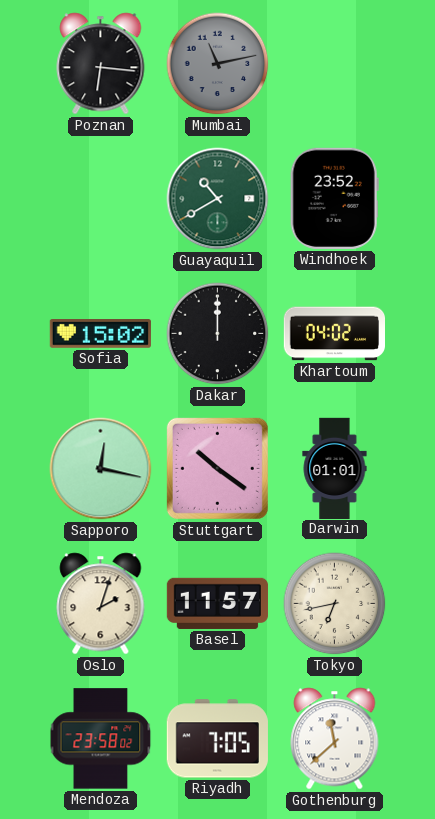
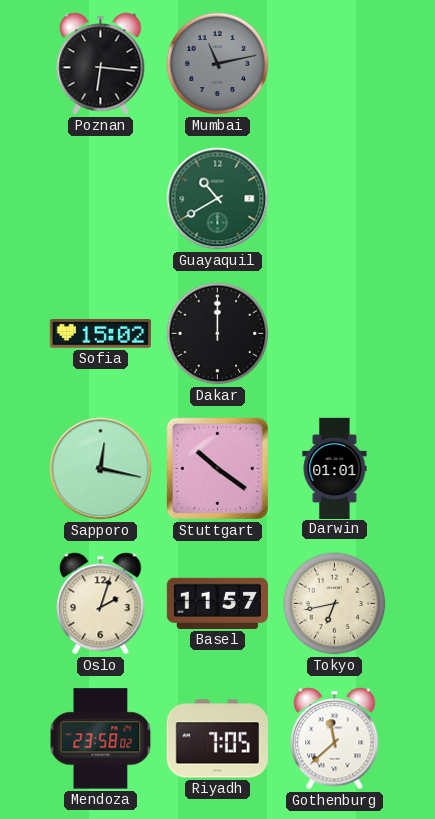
Windhoek: 23:52 -> none
Khartoum: 04:02 -> none
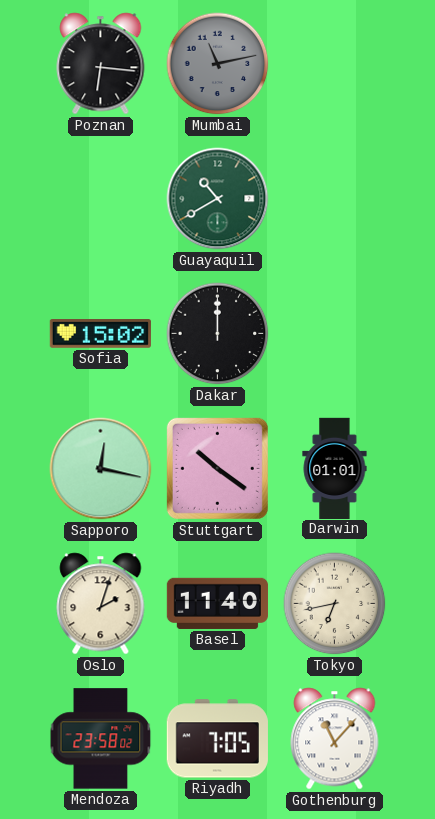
Basel: 11:57 -> 11:40
Gothenburg: 11:38 -> 11:07
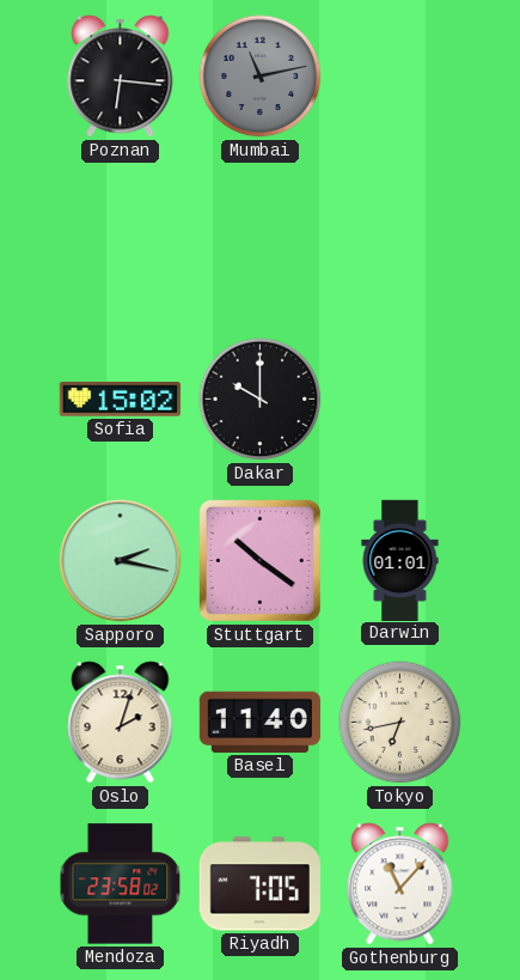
Guayaquil: 10:40 -> none
Dakar: 12:00 -> 10:00
Sapporo: 12:17 -> 2:17
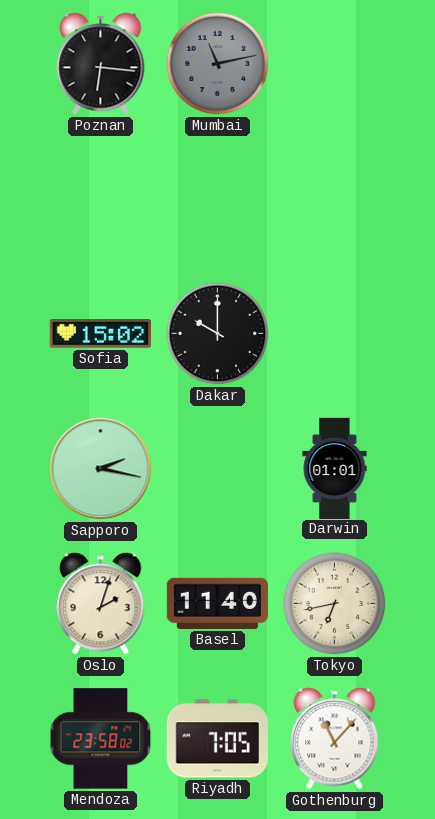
Stuttgart: 10:21 -> none
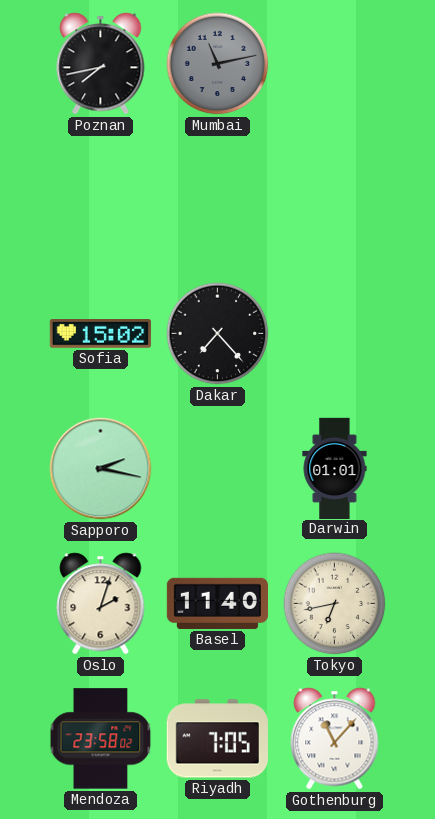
Poznan: 6:16 -> 7:43
Dakar: 10:00 -> 7:23
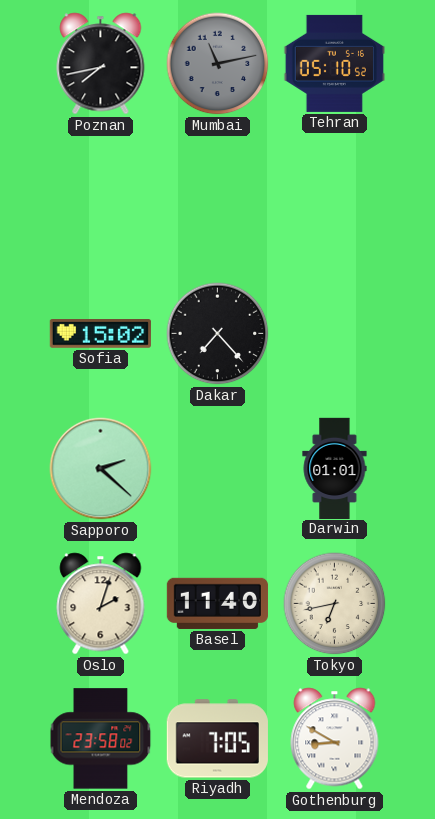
Tehran: none -> 05:10
Sapporo: 2:17 -> 2:22
Gothenburg: 11:07 -> 8:50
